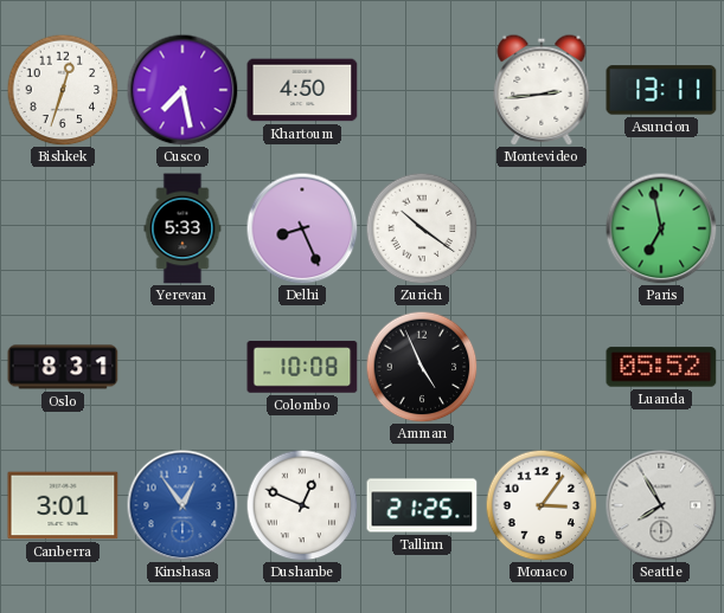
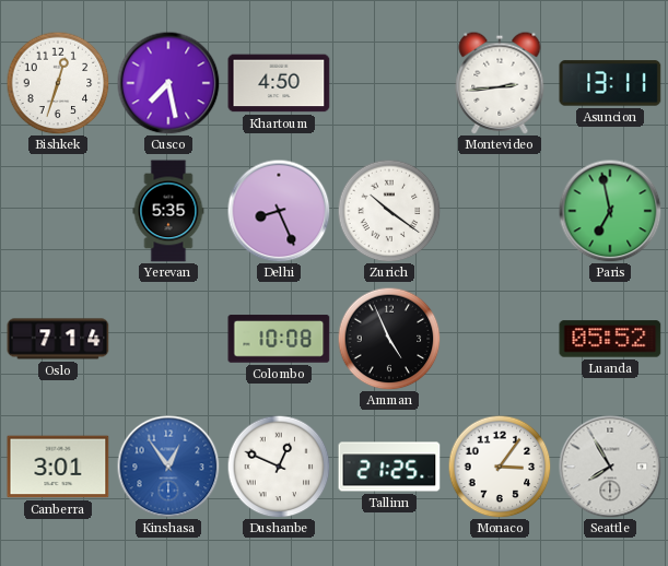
Yerevan: 5:33 -> 5:35
Oslo: 8:31 -> 7:14
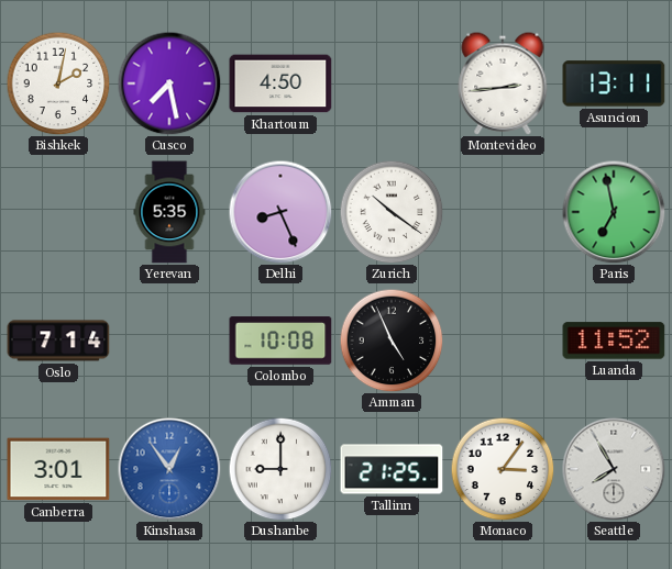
Bishkek: 12:33 -> 2:02
Luanda: 05:52 -> 11:52
Dushanbe: 12:49 -> 9:00
